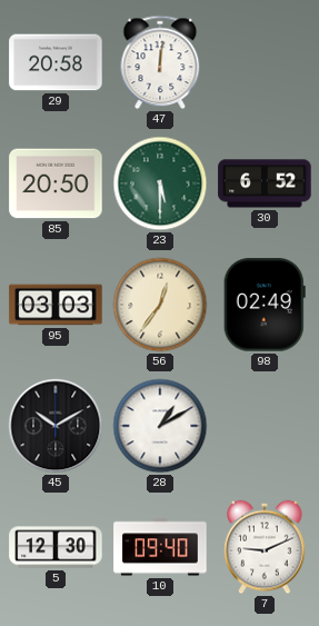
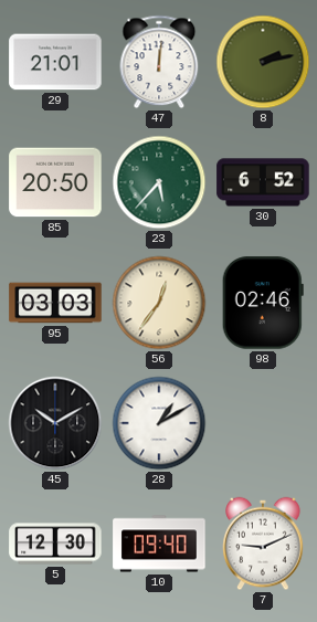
29: 20:58 -> 21:01
8: none -> 2:13
23: 5:30 -> 5:37
98: 02:49 -> 02:46
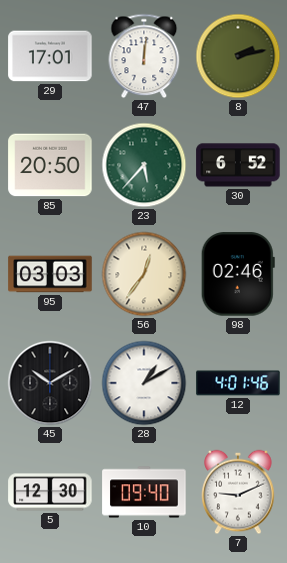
29: 21:01 -> 17:01
12: none -> 4:01
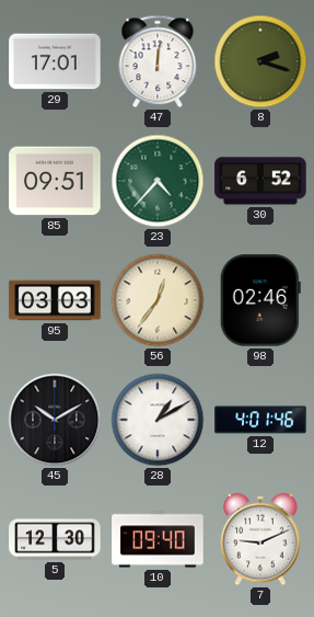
8: 2:13 -> 2:18
85: 20:50 -> 09:51
23: 5:37 -> 4:37
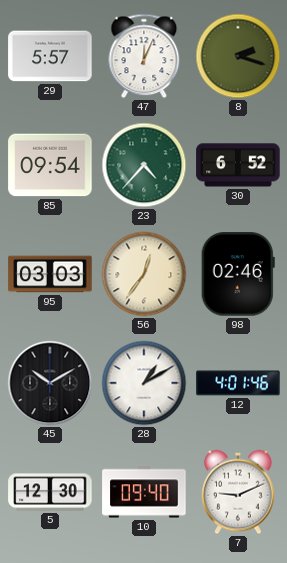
29: 17:01 -> 5:57
47: 12:01 -> 12:04
85: 09:51 -> 09:54
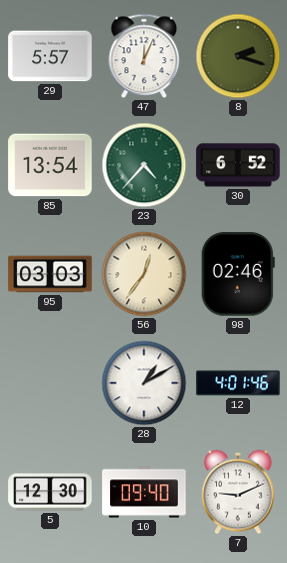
85: 09:54 -> 13:54
45: 10:10 -> none
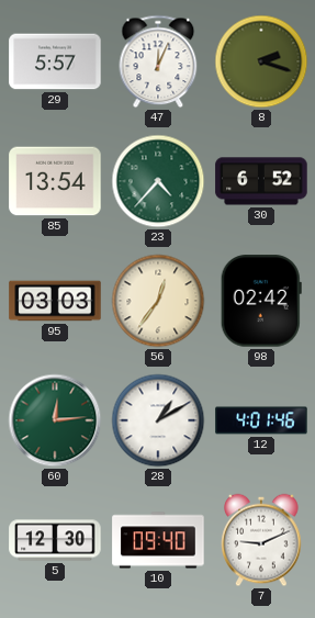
98: 02:46 -> 02:42
60: none -> 12:14
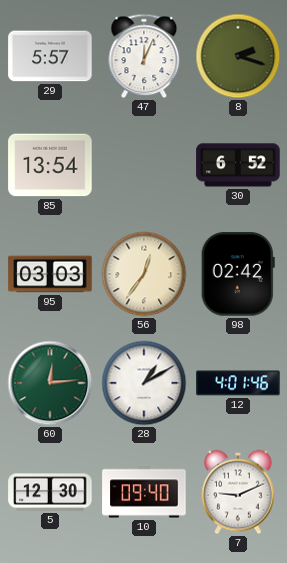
23: 4:37 -> none
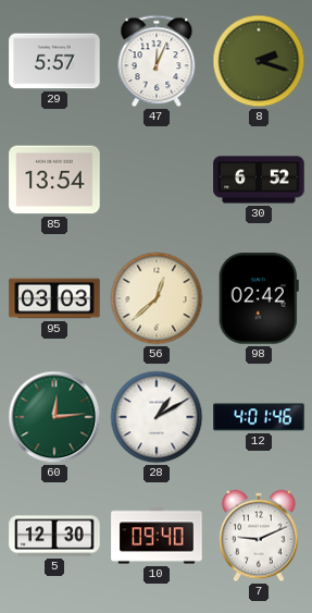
56: 12:36 -> 12:38
